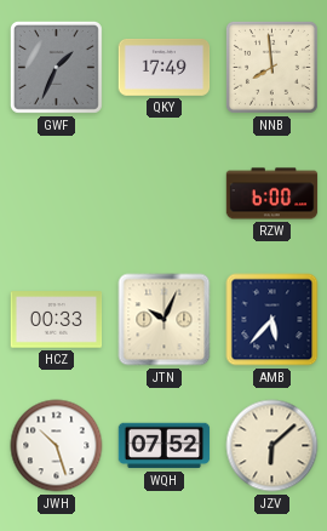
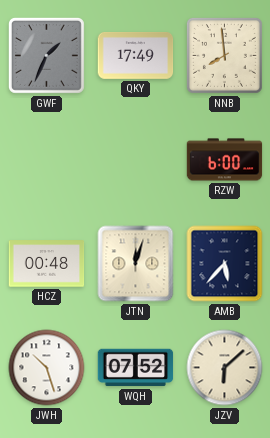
HCZ: 00:33 -> 00:48
JTN: 10:04 -> 12:03
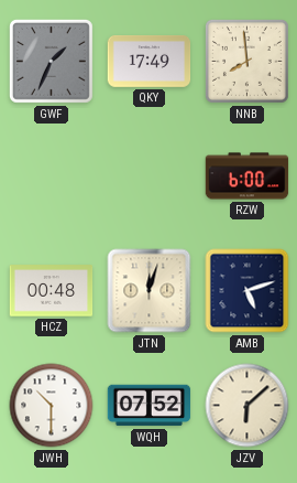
AMB: 5:37 -> 5:12
JWH: 10:27 -> 10:30
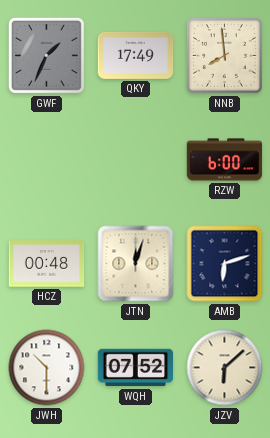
AMB: 5:12 -> 6:12
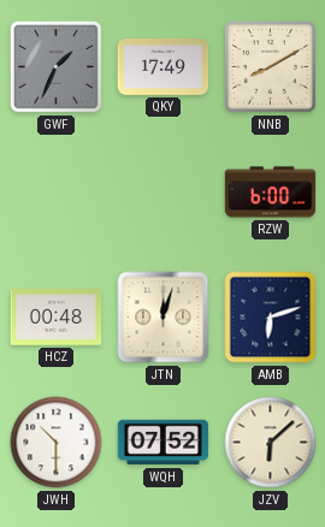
NNB: 7:59 -> 8:10
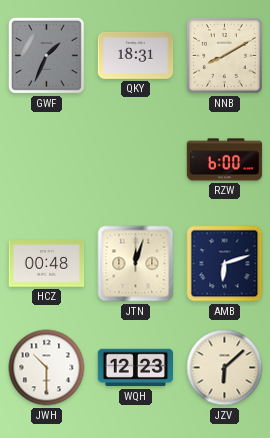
QKY: 17:49 -> 18:31
WQH: 07:52 -> 12:23
